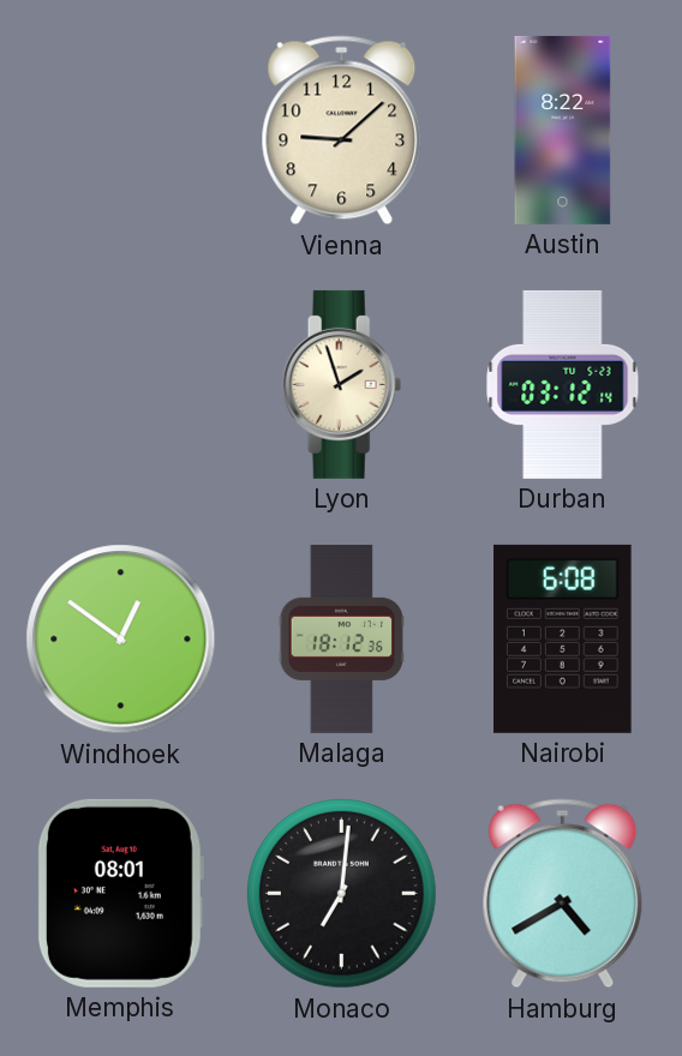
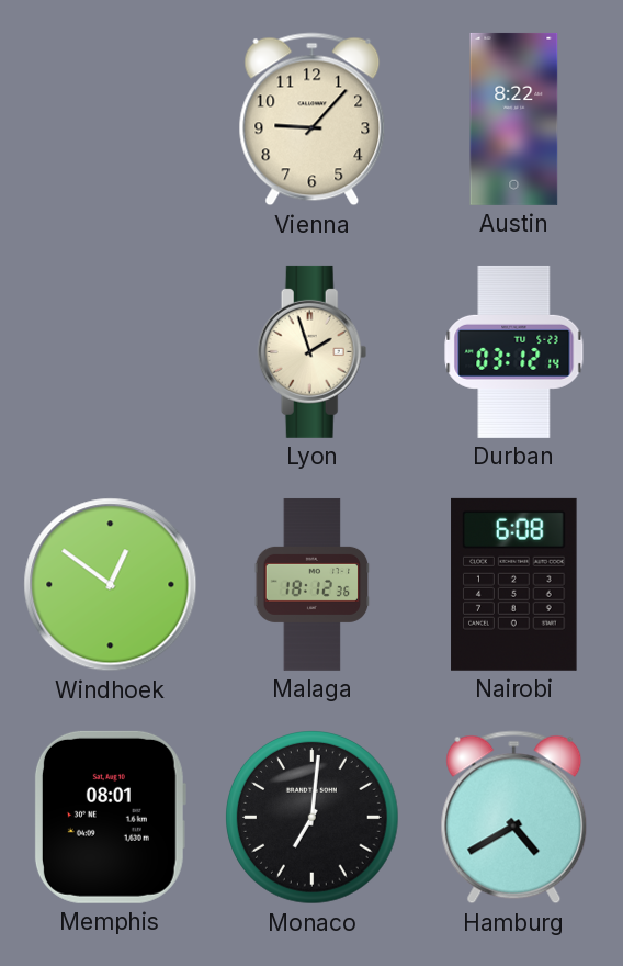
Vienna: 9:08 -> 9:07
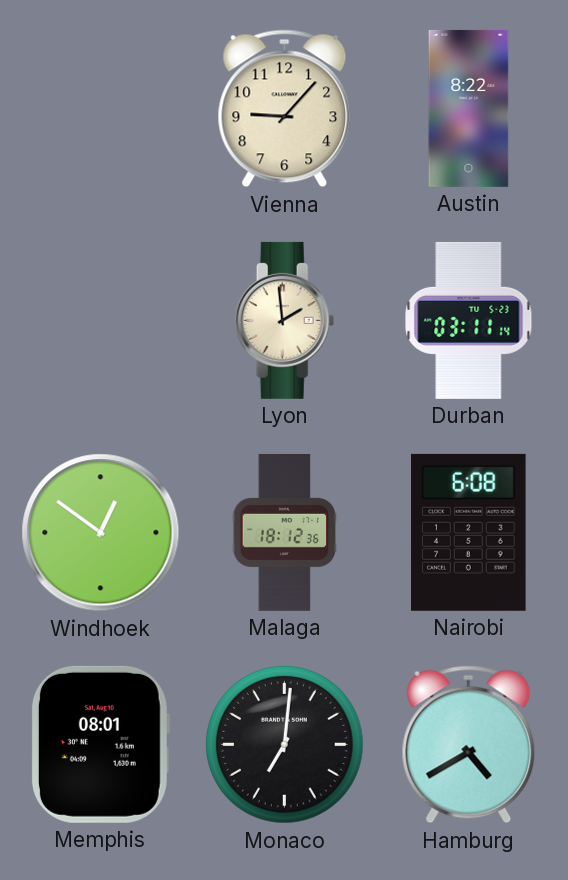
Lyon: 1:57 -> 1:59
Durban: 03:12 -> 03:11
